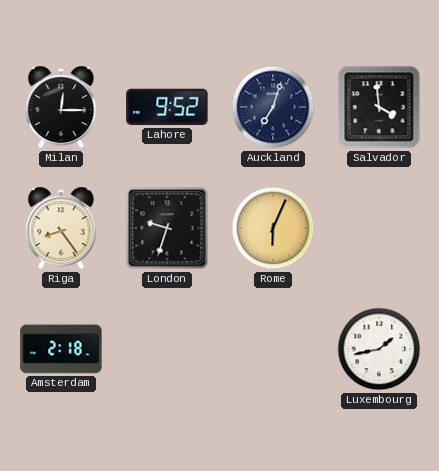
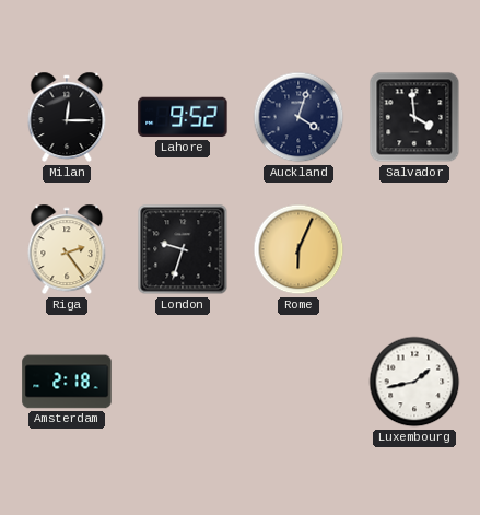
Auckland: 7:03 -> 4:03
Riga: 8:24 -> 2:24
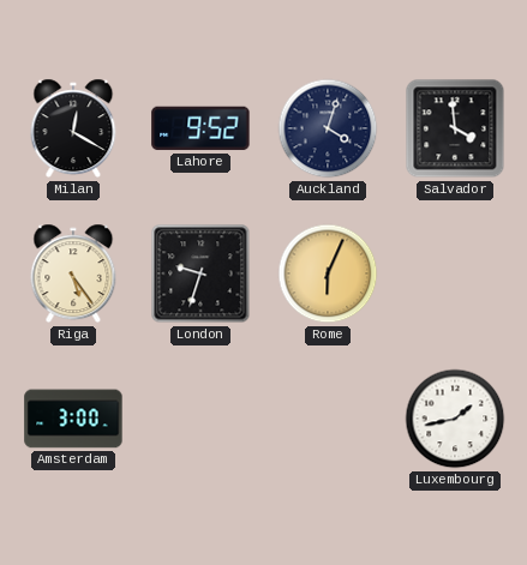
Milan: 12:15 -> 12:20
Riga: 2:24 -> 5:24
Amsterdam: 2:18 -> 3:00
